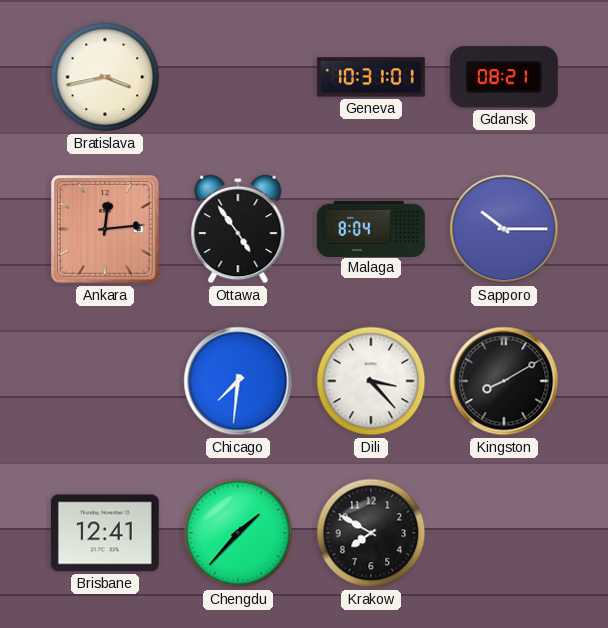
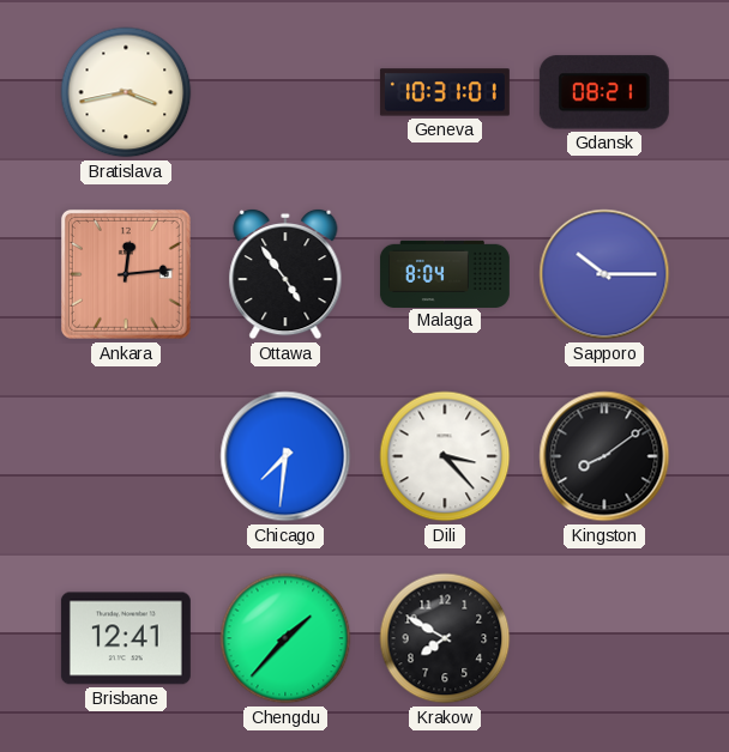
Kingston: 8:10 -> 8:09
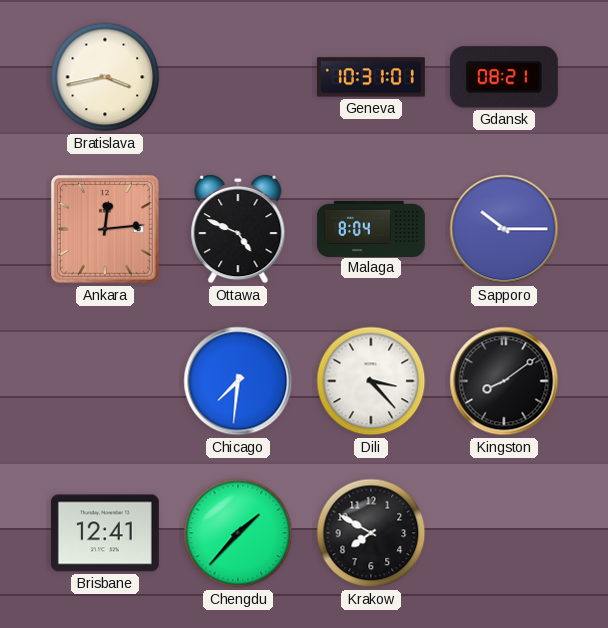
Ottawa: 4:54 -> 4:49
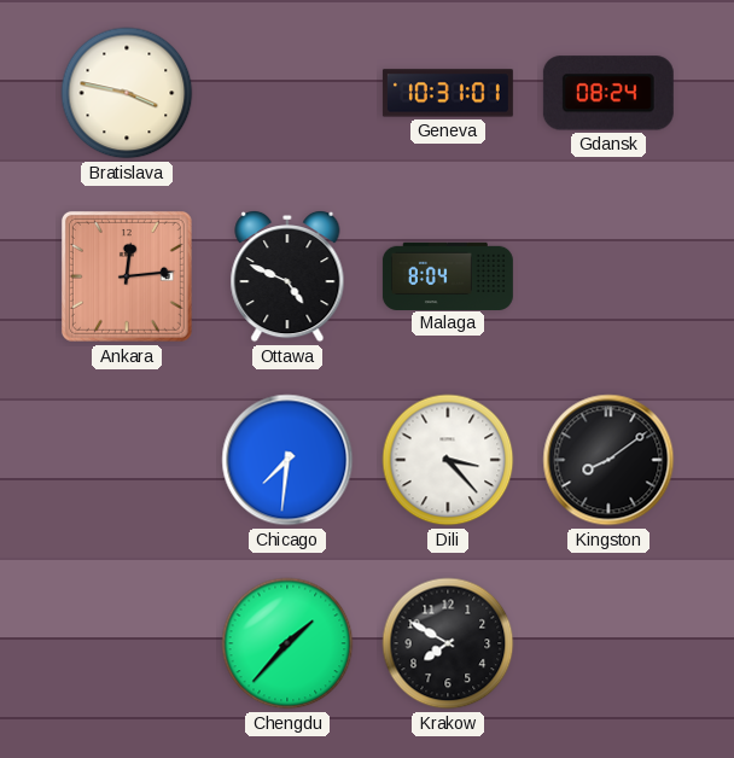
Bratislava: 3:43 -> 3:47
Gdansk: 08:21 -> 08:24
Sapporo: 10:15 -> none
Brisbane: 12:41 -> none
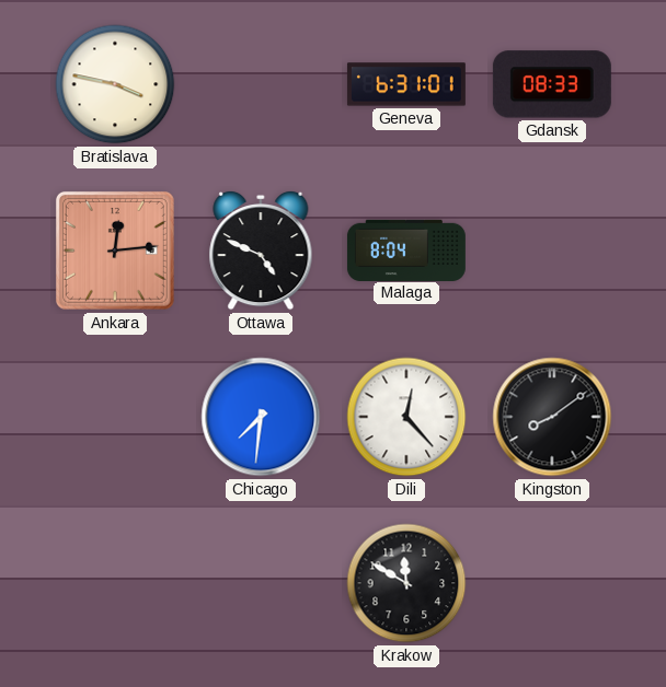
Geneva: 10:31 -> 6:31
Gdansk: 08:24 -> 08:33
Dili: 3:23 -> 12:23
Chengdu: 1:37 -> none
Krakow: 7:50 -> 11:50
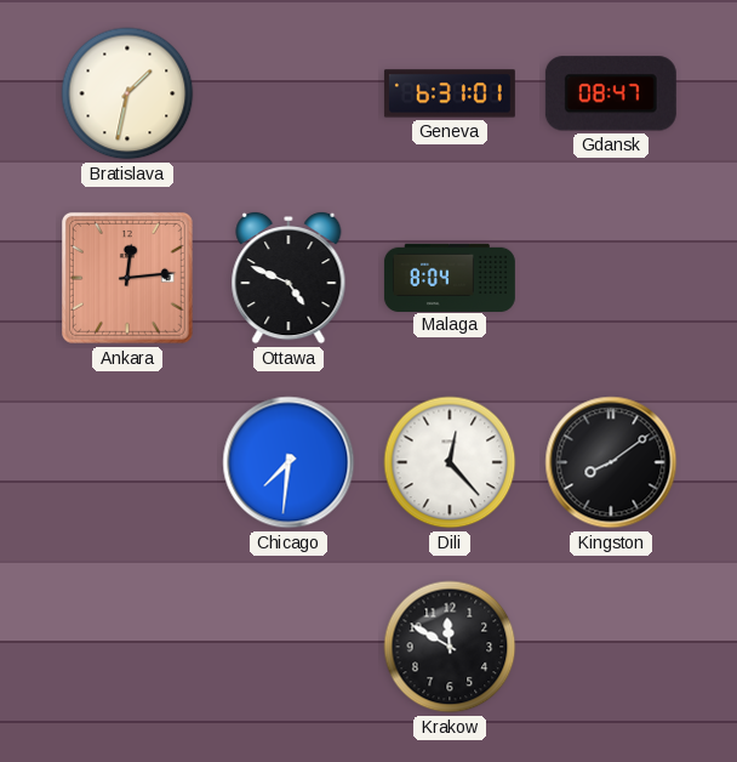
Bratislava: 3:47 -> 1:32
Gdansk: 08:33 -> 08:47
